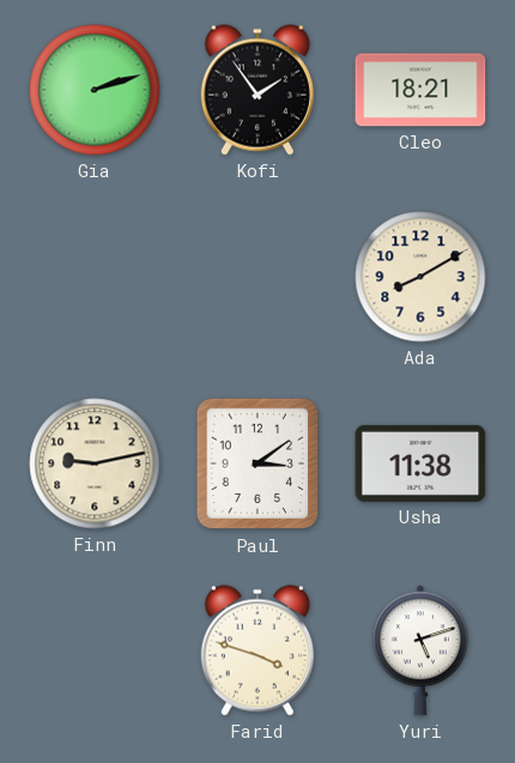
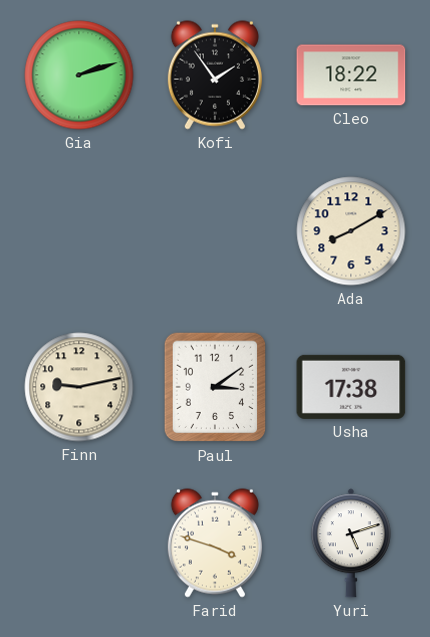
Cleo: 18:21 -> 18:22
Usha: 11:38 -> 17:38
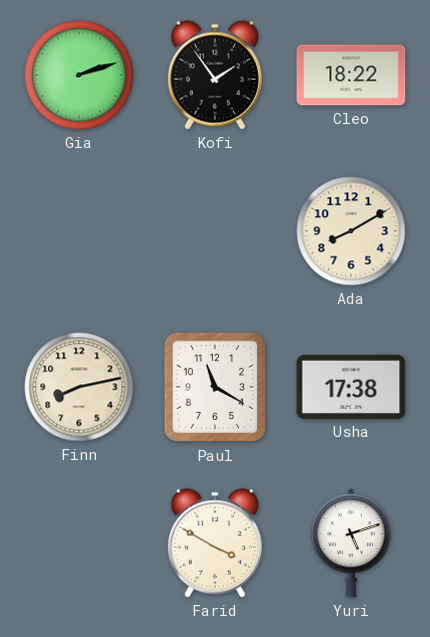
Finn: 9:13 -> 8:13
Paul: 3:09 -> 11:20
Farid: 3:48 -> 3:50
